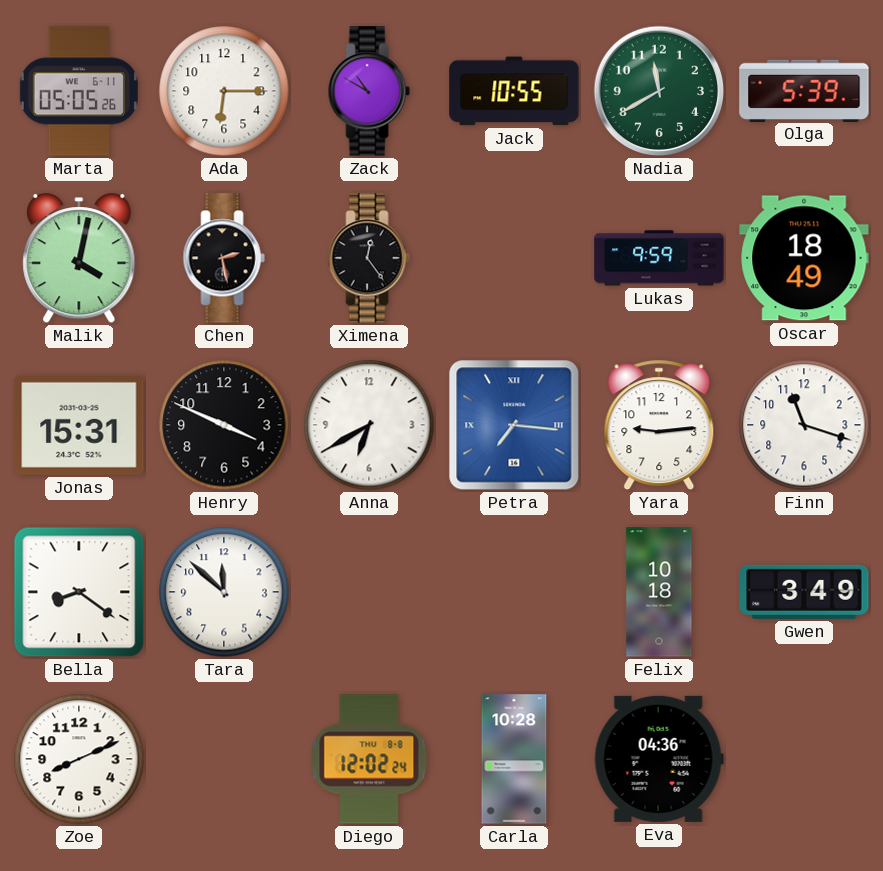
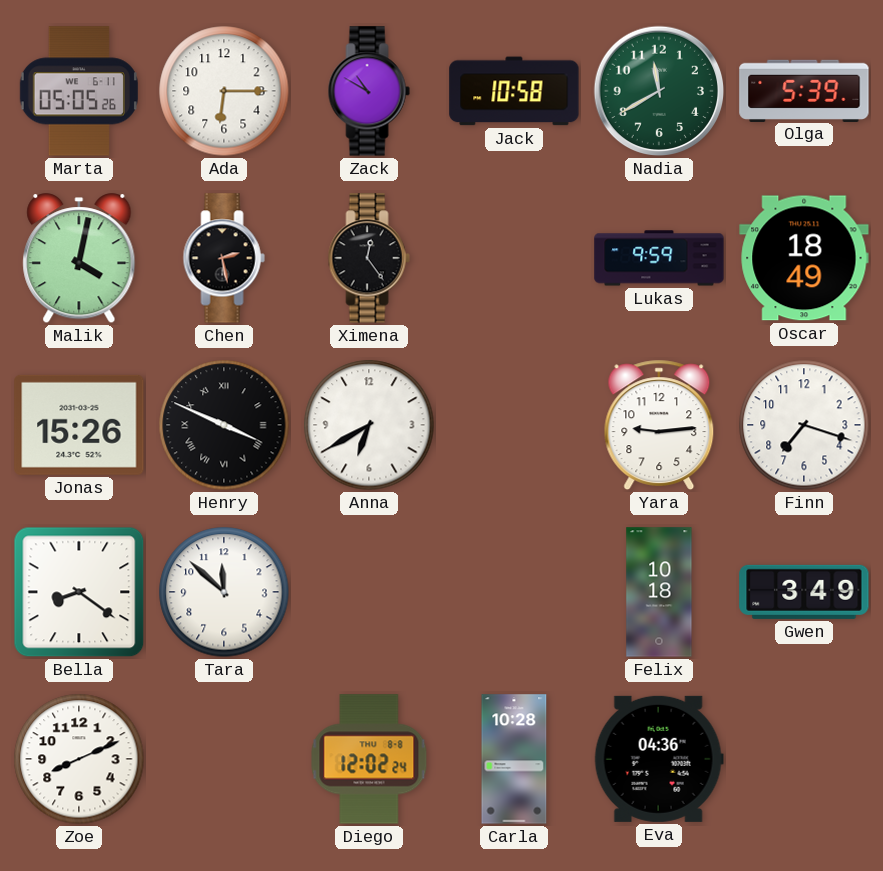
Jack: 10:55 -> 10:58
Jonas: 15:31 -> 15:26
Henry numerals: Arabic -> Roman
Petra: 7:16 -> none
Finn: 11:18 -> 7:18
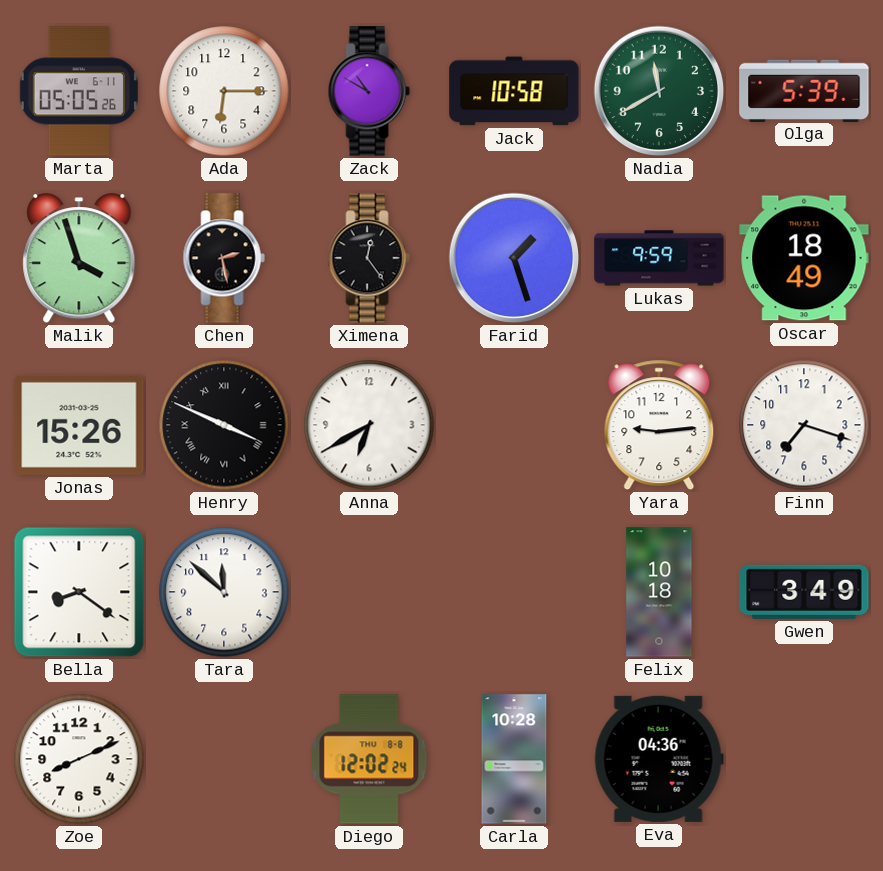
Malik: 4:02 -> 3:57
Farid: none -> 1:27
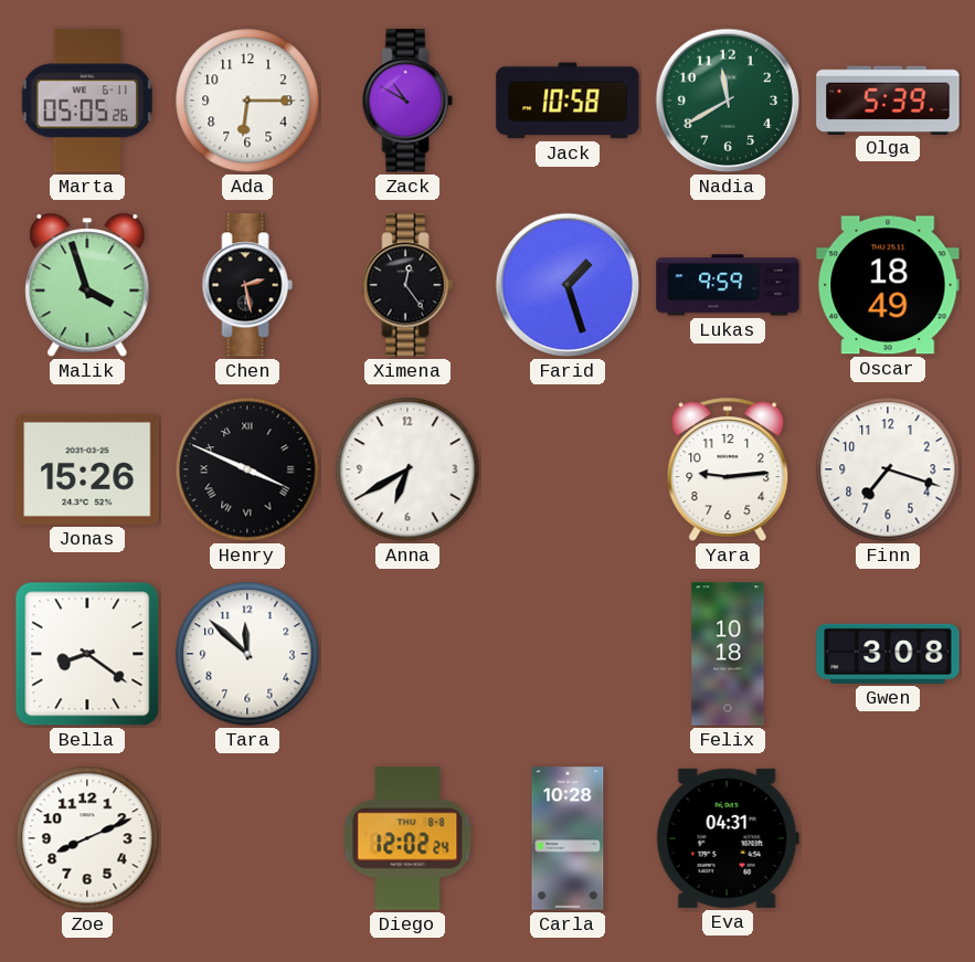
Gwen: 3:49 -> 3:08
Eva: 04:36 -> 04:31
